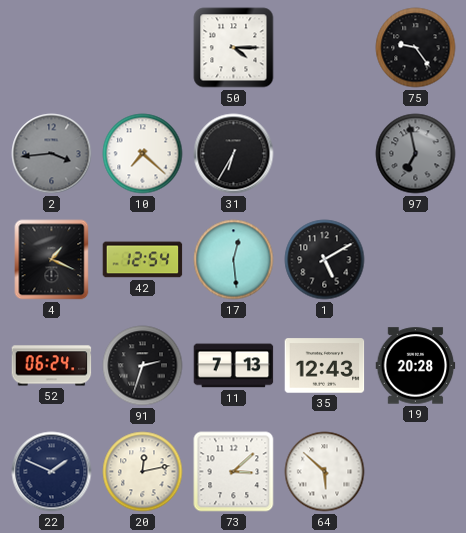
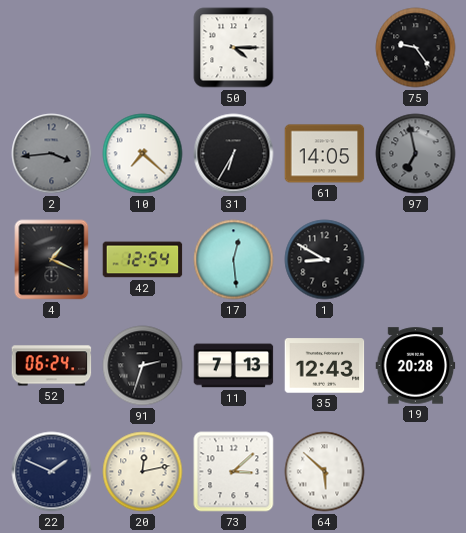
61: none -> 14:05
1: 5:10 -> 8:50
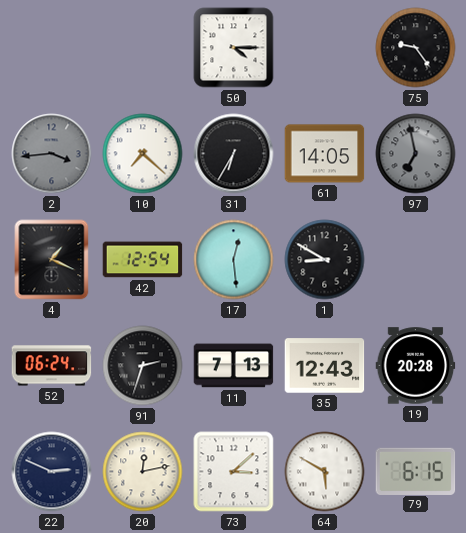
22: 1:49 -> 2:49
64: 5:52 -> 5:50
79: none -> 6:15
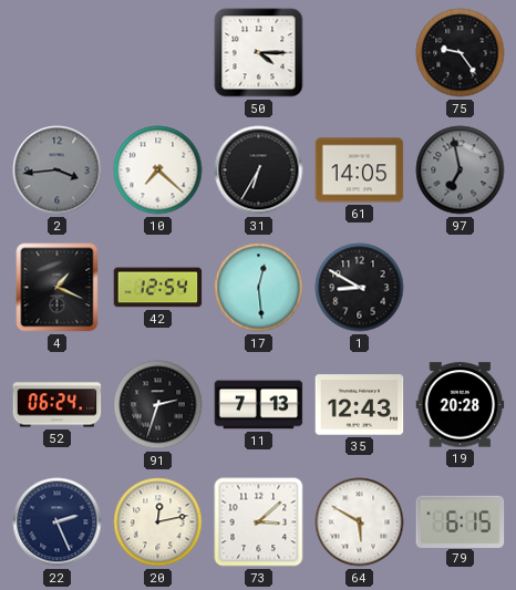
22: 2:49 -> 2:26
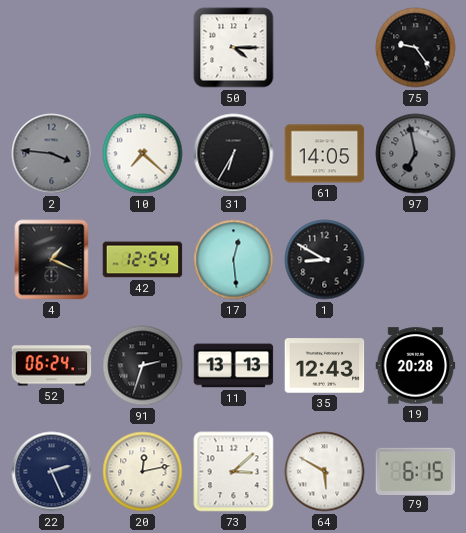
2: 3:44 -> 3:46
11: 7:13 -> 13:13
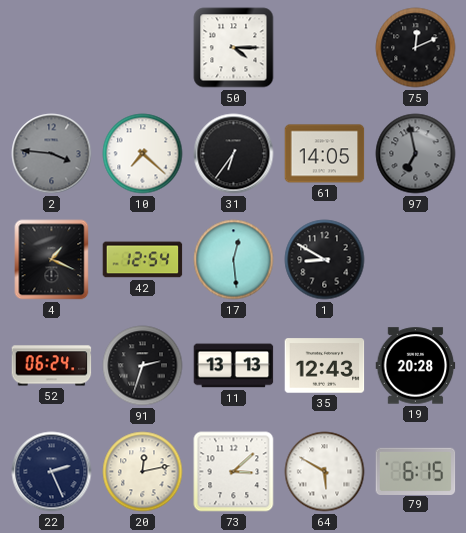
75: 9:24 -> 12:11
31: 6:35 -> 6:36
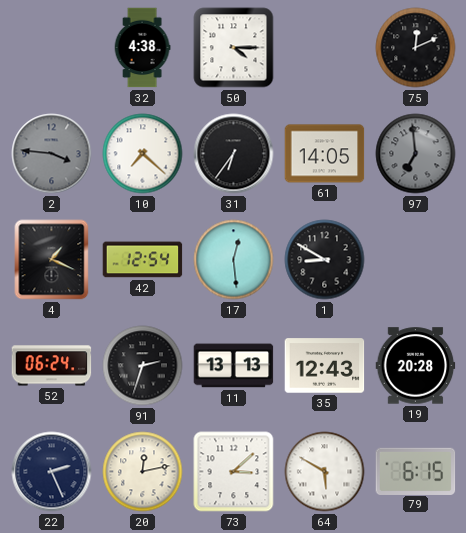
32: none -> 4:38
97: 6:58 -> 6:59
